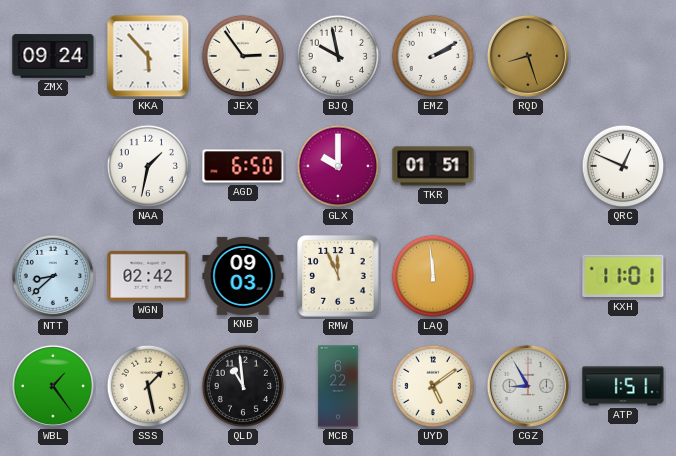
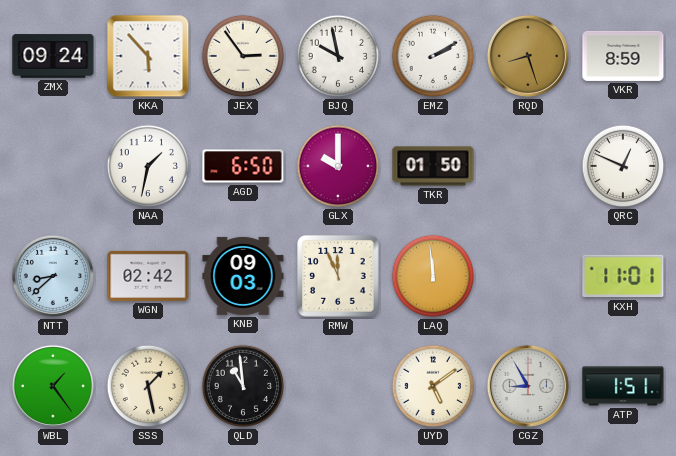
VKR: none -> 8:59
TKR: 01:51 -> 01:50
MCB: 6:22 -> none
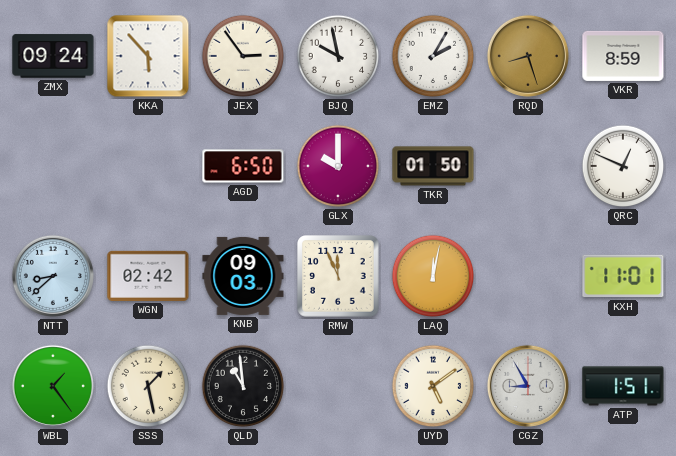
EMZ: 2:10 -> 2:05
NAA: 1:32 -> none
LAQ: 11:59 -> 12:02
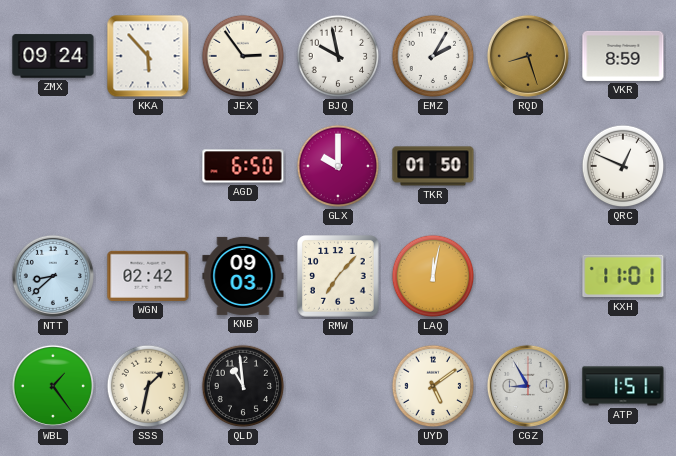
RMW: 11:56 -> 7:07
SSS: 1:28 -> 1:32
